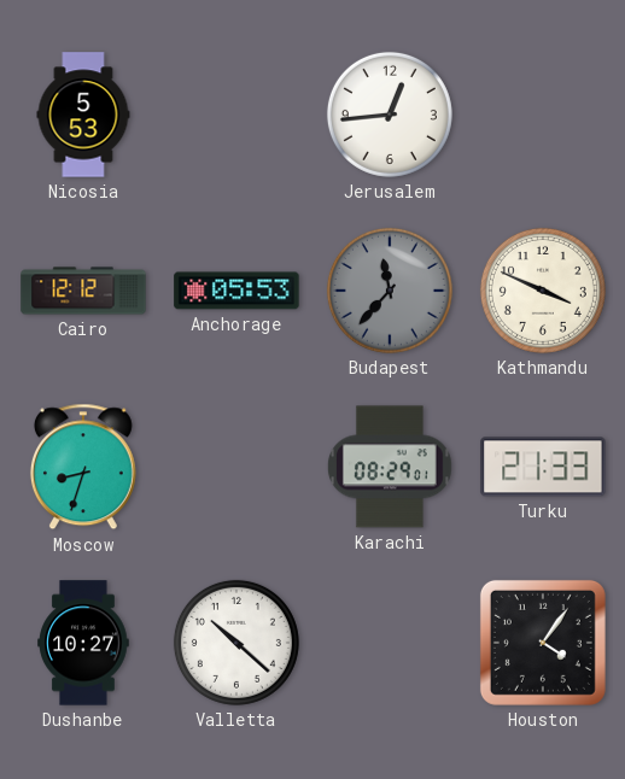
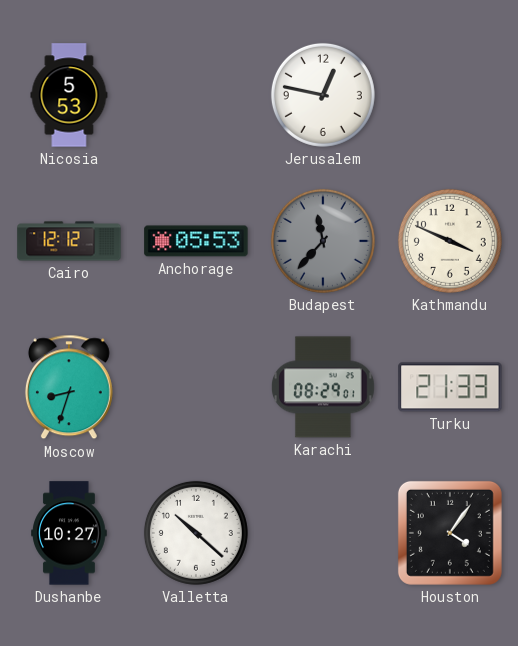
Jerusalem: 12:44 -> 12:47
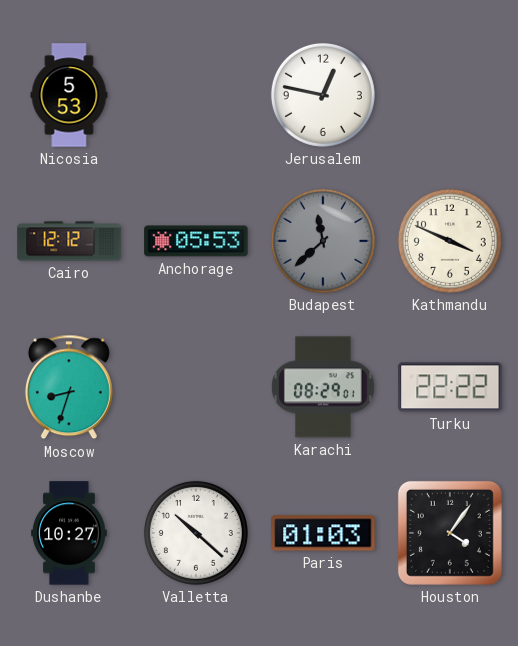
Budapest: 11:37 -> 11:38
Turku: 21:33 -> 22:22
Paris: none -> 01:03
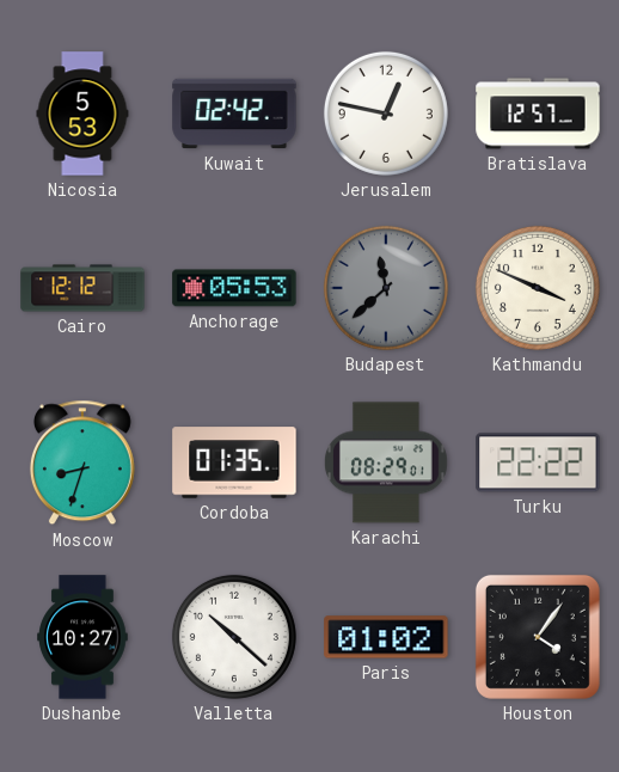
Kuwait: none -> 02:42
Bratislava: none -> 12:57
Cordoba: none -> 01:35
Paris: 01:03 -> 01:02
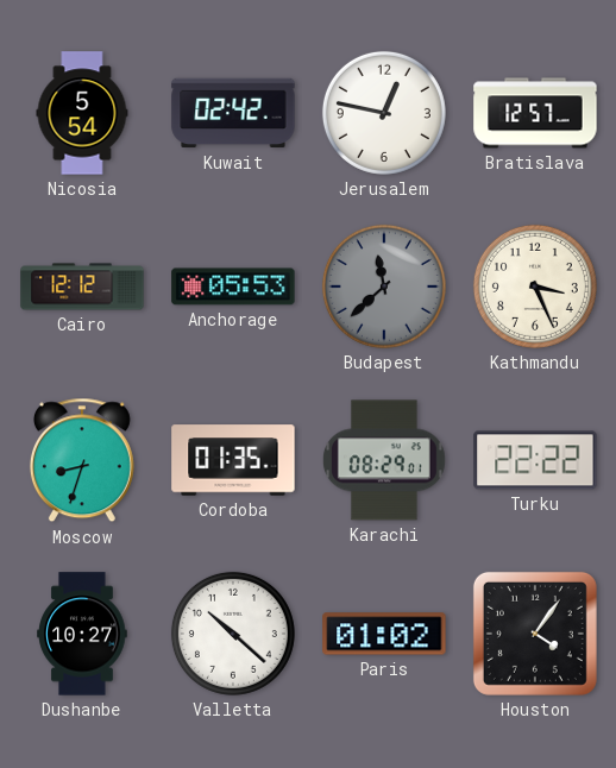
Nicosia: 5:53 -> 5:54
Kathmandu: 3:49 -> 3:26
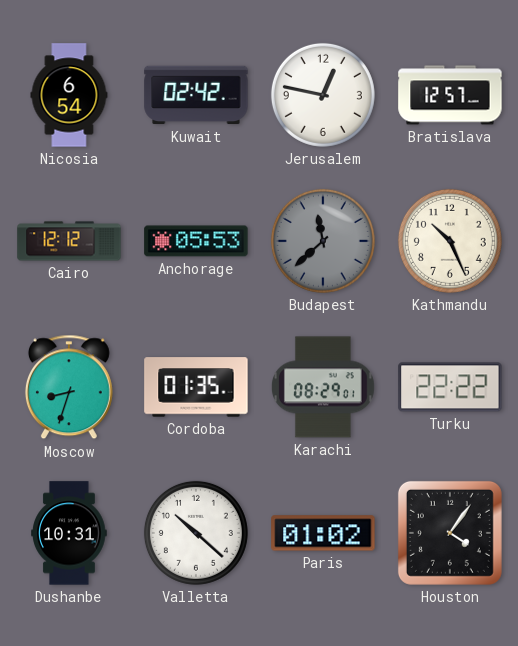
Nicosia: 5:54 -> 6:54
Kathmandu: 3:26 -> 10:26
Dushanbe: 10:27 -> 10:31
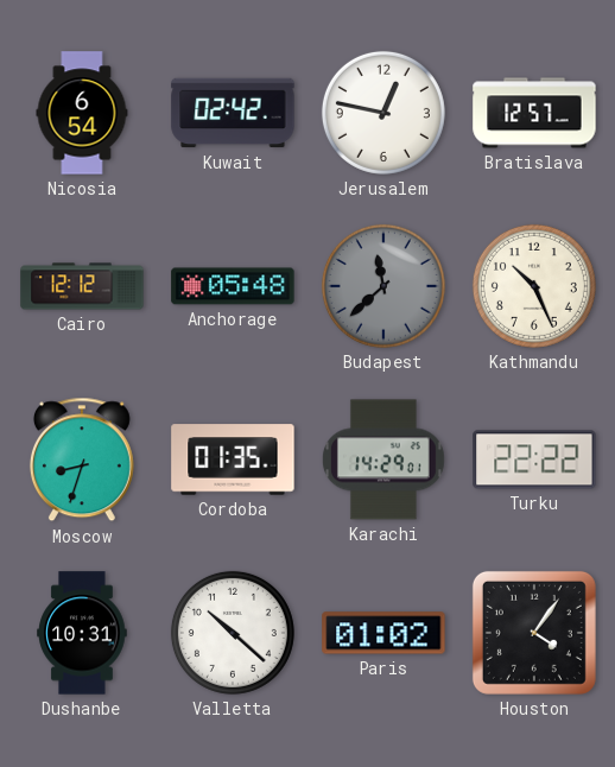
Anchorage: 05:53 -> 05:48
Karachi: 08:29 -> 14:29
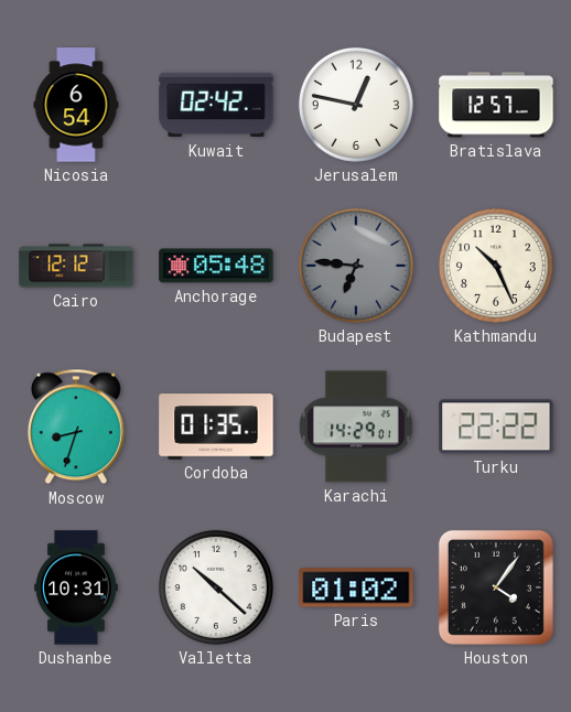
Budapest: 11:38 -> 6:46
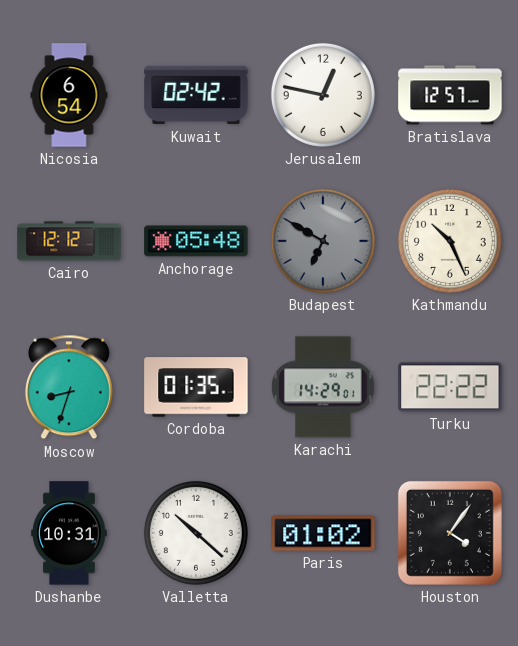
Budapest: 6:46 -> 6:50
